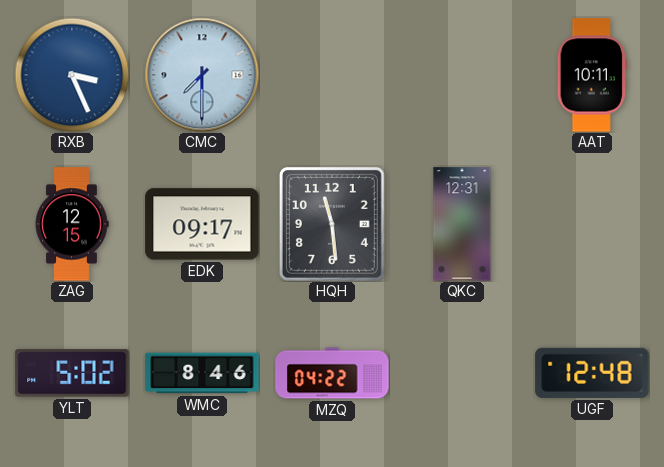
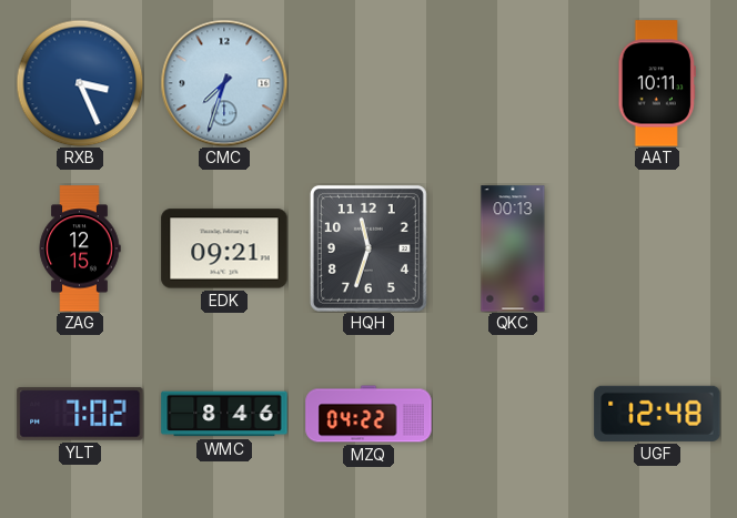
CMC: 7:30 -> 7:33
EDK: 09:17 -> 09:21
HQH: 11:29 -> 11:33
QKC: 12:31 -> 00:13
YLT: 5:02 -> 7:02
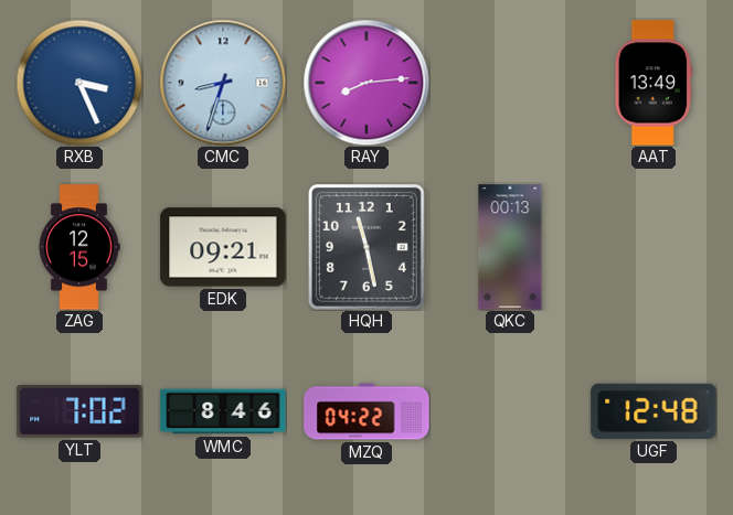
CMC: 7:33 -> 8:33
RAY: none -> 8:14
AAT: 10:11 -> 13:49
HQH: 11:33 -> 11:28
